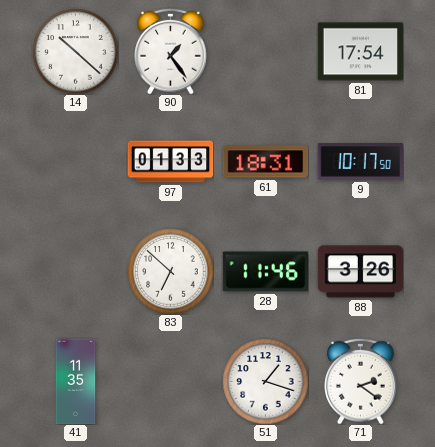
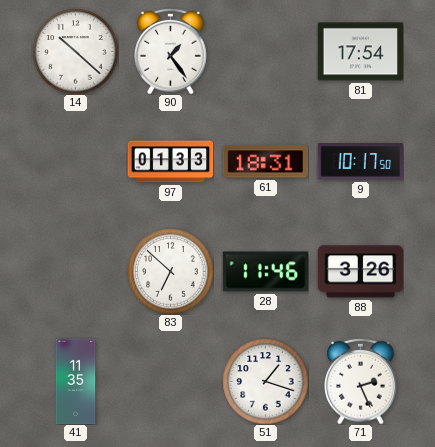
71: 2:21 -> 2:26
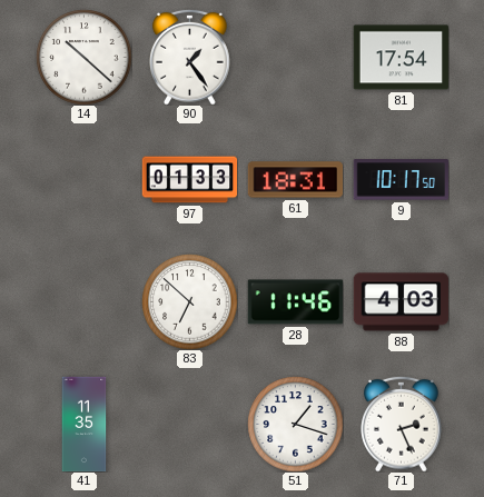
88: 3:26 -> 4:03
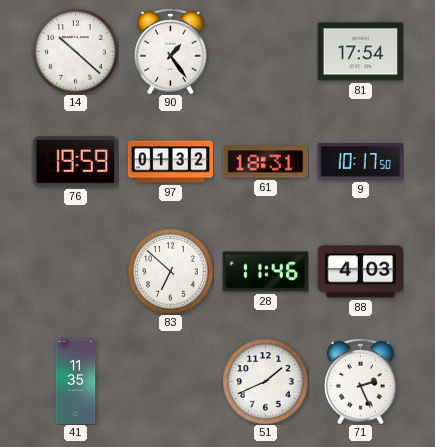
76: none -> 19:59
97: 01:33 -> 01:32
51: 1:18 -> 1:41
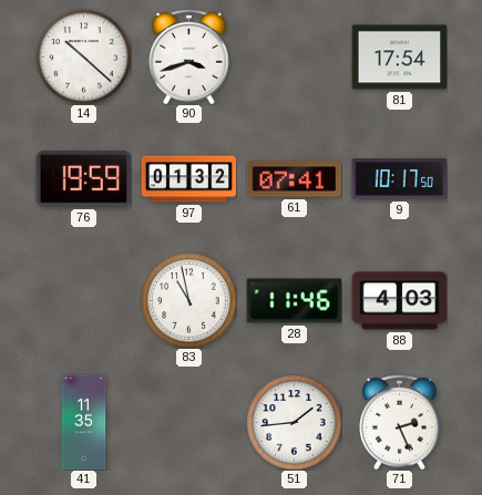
90: 1:24 -> 3:42
61: 18:31 -> 07:41
83: 6:52 -> 10:58
51: 1:41 -> 1:44
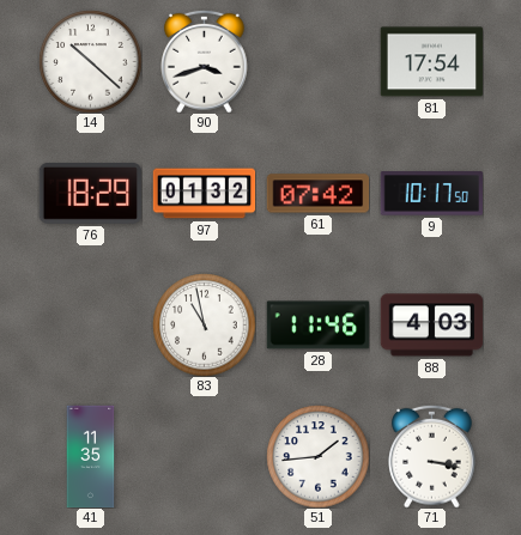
76: 19:59 -> 18:29
61: 07:41 -> 07:42
71: 2:26 -> 3:17
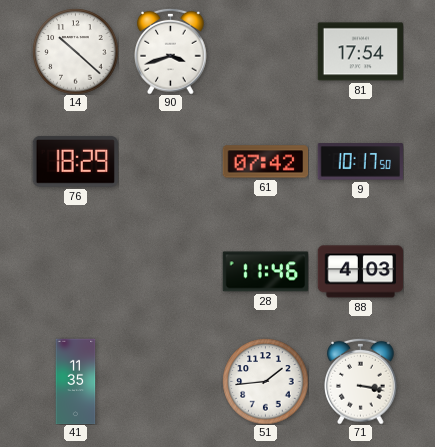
97: 01:32 -> none
83: 10:58 -> none
